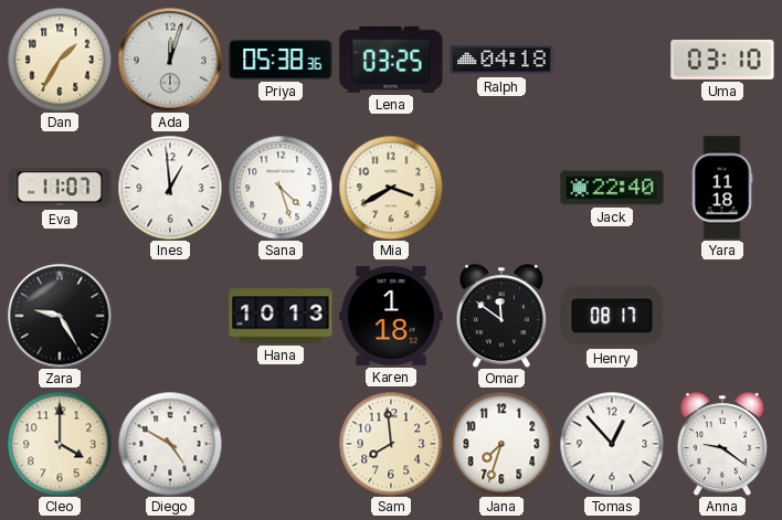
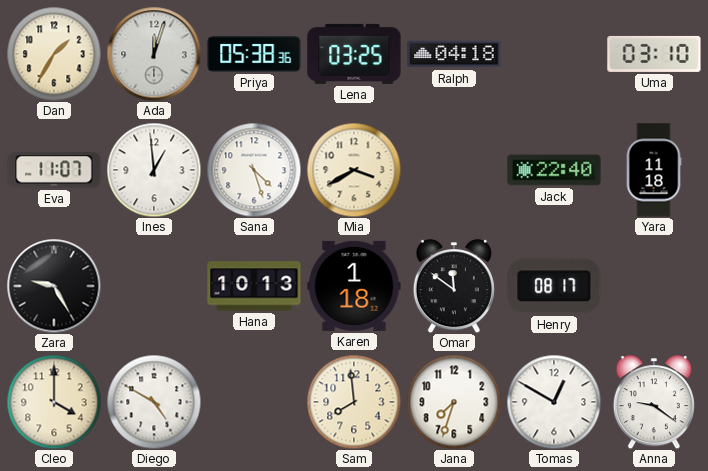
Tomas: 12:53 -> 12:50
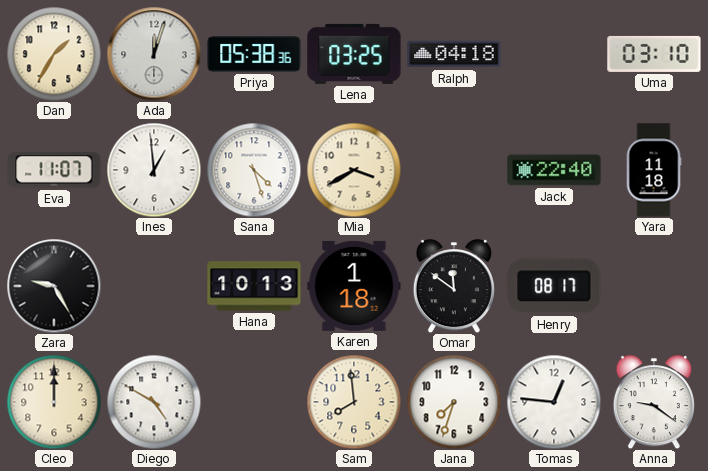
Cleo: 4:00 -> 12:00
Tomas: 12:50 -> 12:46
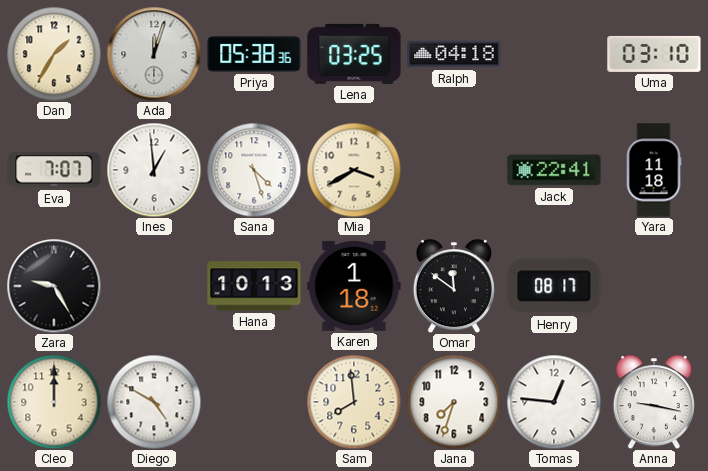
Eva: 11:07 -> 7:07
Jack: 22:40 -> 22:41
Anna: 9:21 -> 9:17
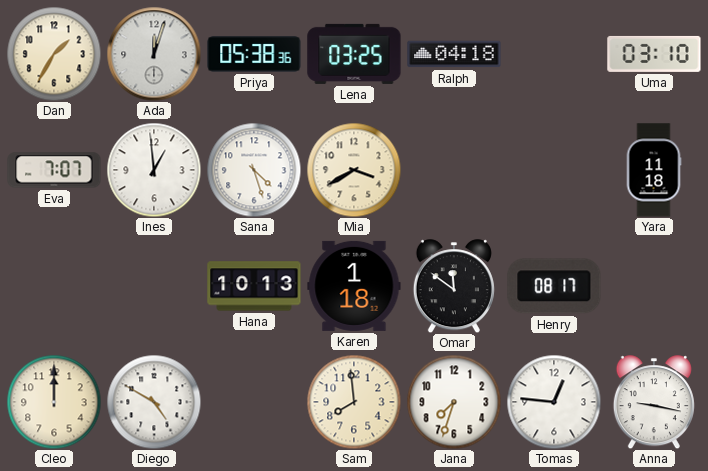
Jack: 22:41 -> none
Zara: 9:25 -> none
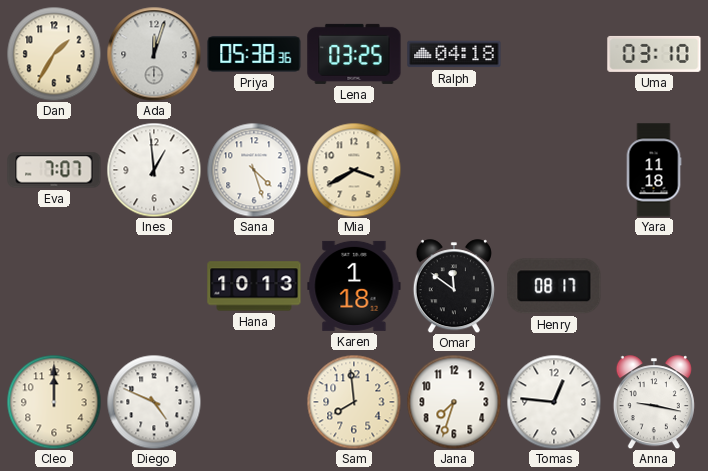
Diego: 4:50 -> 4:49
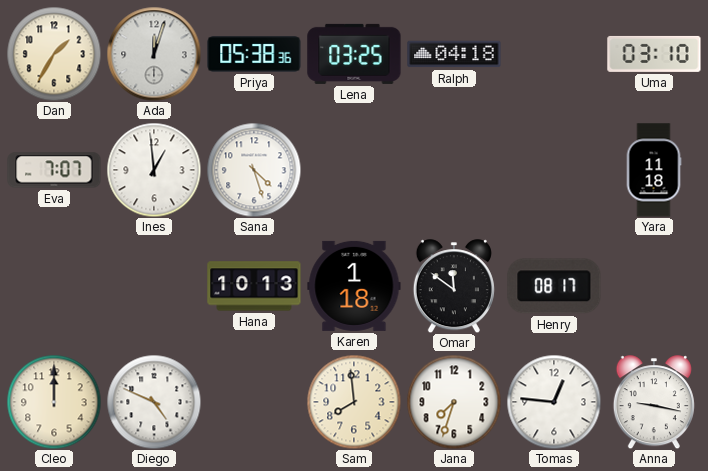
Mia: 3:40 -> none
